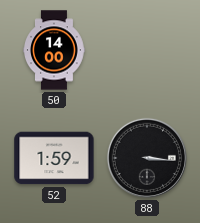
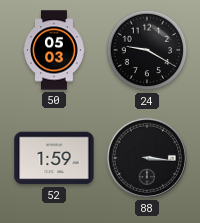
50: 14:00 -> 05:03
24: none -> 9:20
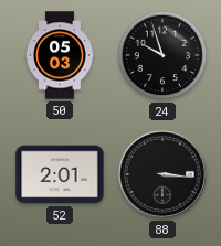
24: 9:20 -> 9:57
52: 1:59 -> 2:01
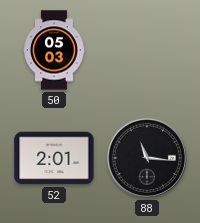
24: 9:57 -> none
88: 3:16 -> 11:16
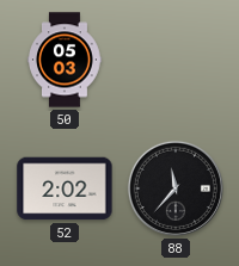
52: 2:01 -> 2:02
88: 11:16 -> 11:37
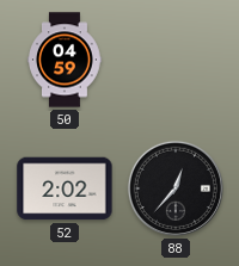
50: 05:03 -> 04:59
88: 11:37 -> 12:37
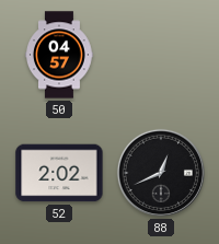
50: 04:59 -> 04:57
88: 12:37 -> 12:41
